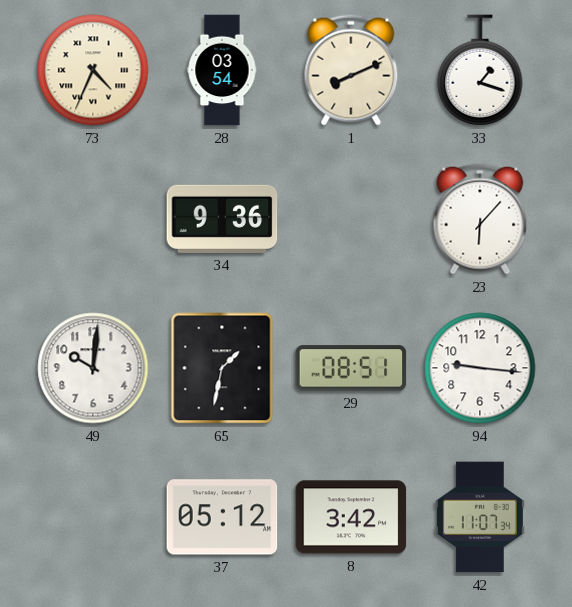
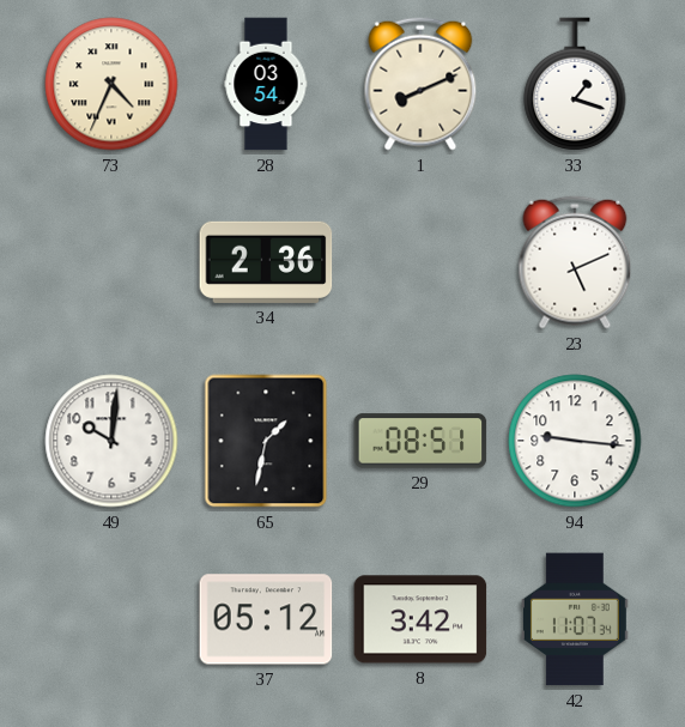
34: 9:36 -> 2:36
23: 6:07 -> 5:11
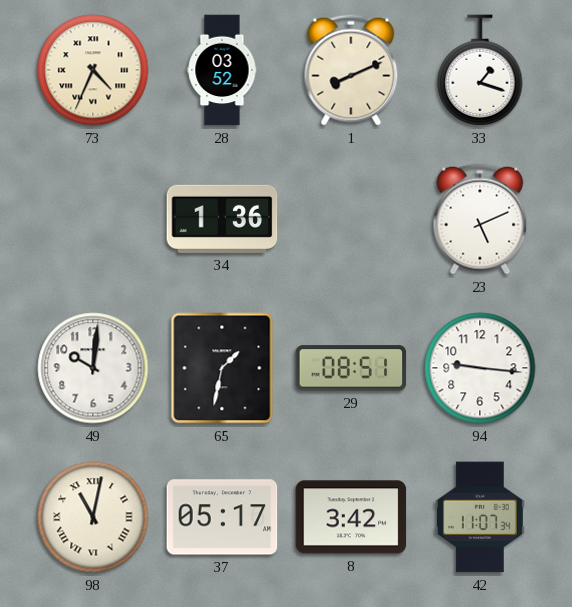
28: 03:54 -> 03:52
34: 2:36 -> 1:36
98: none -> 11:02
37: 05:12 -> 05:17
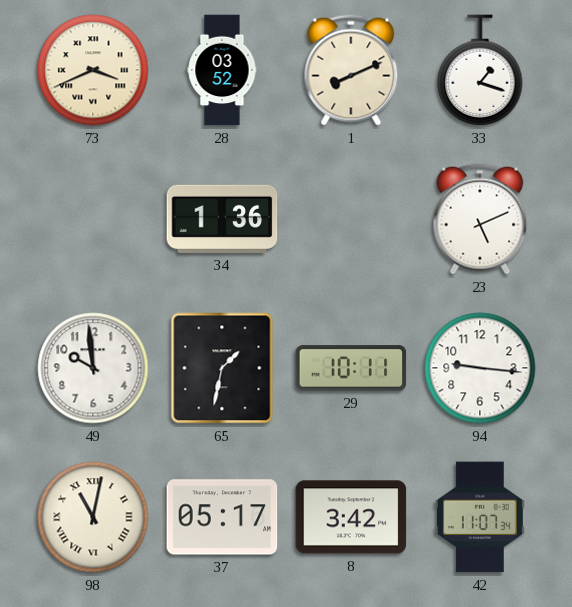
73: 4:34 -> 3:41
49: 10:01 -> 9:59
29: 08:51 -> 10:11
